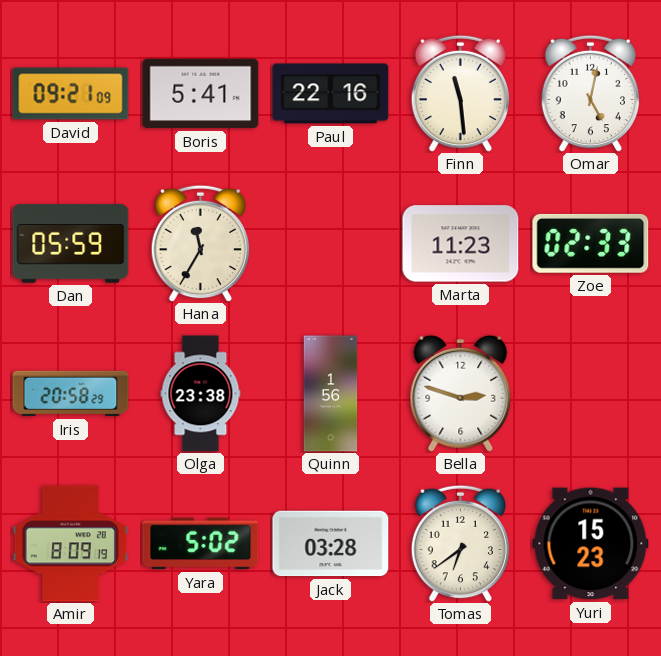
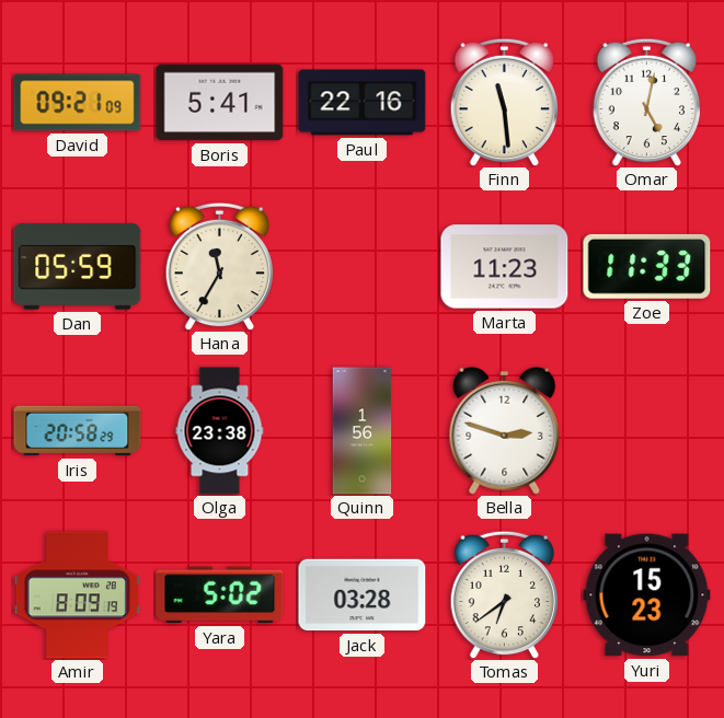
Zoe: 02:33 -> 11:33
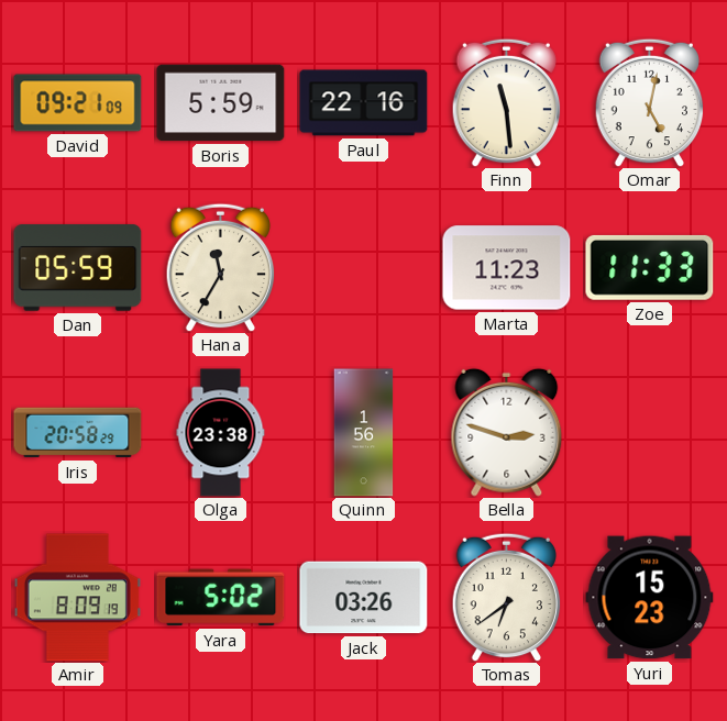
Boris: 5:41 -> 5:59
Jack: 03:28 -> 03:26
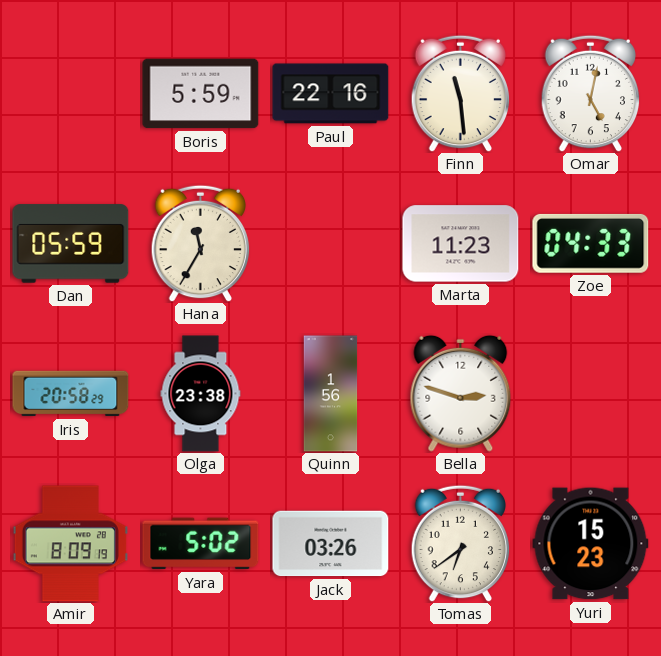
David: 09:21 -> none
Zoe: 11:33 -> 04:33
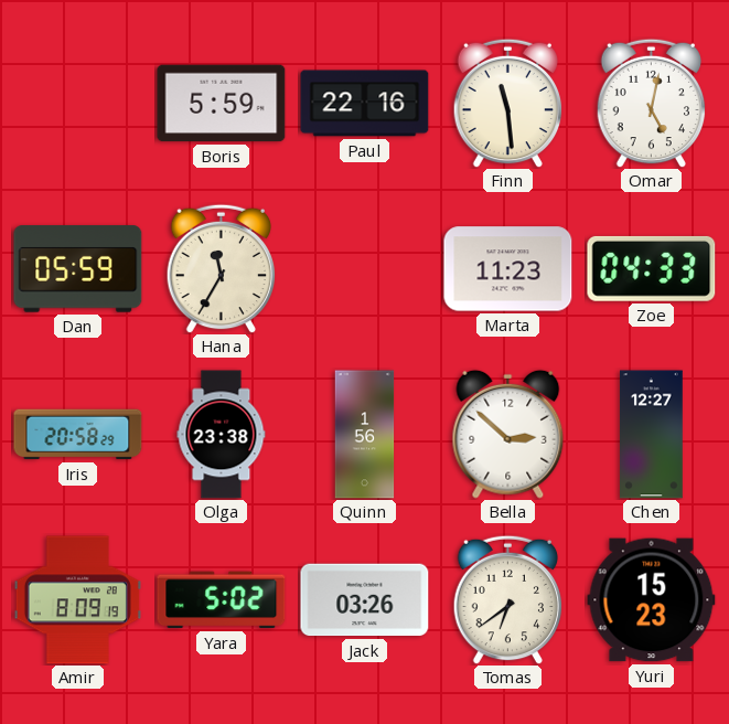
Bella: 2:48 -> 2:52
Chen: none -> 12:27
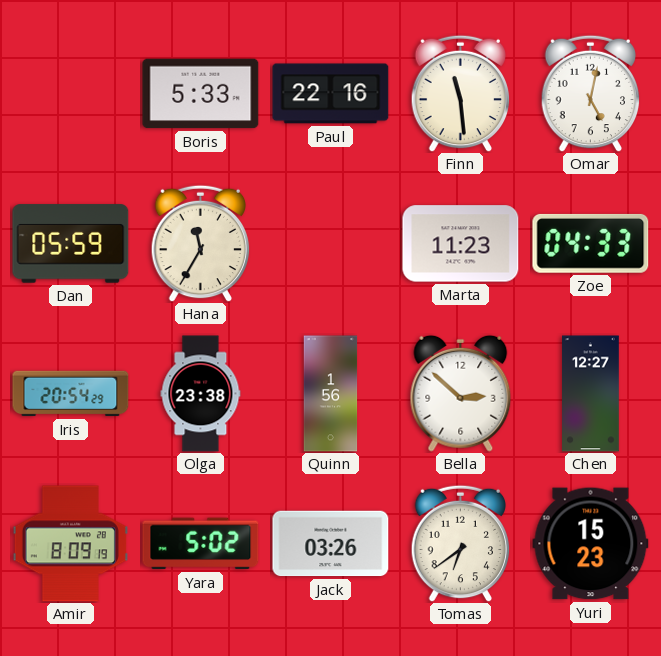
Boris: 5:59 -> 5:33
Iris: 20:58 -> 20:54
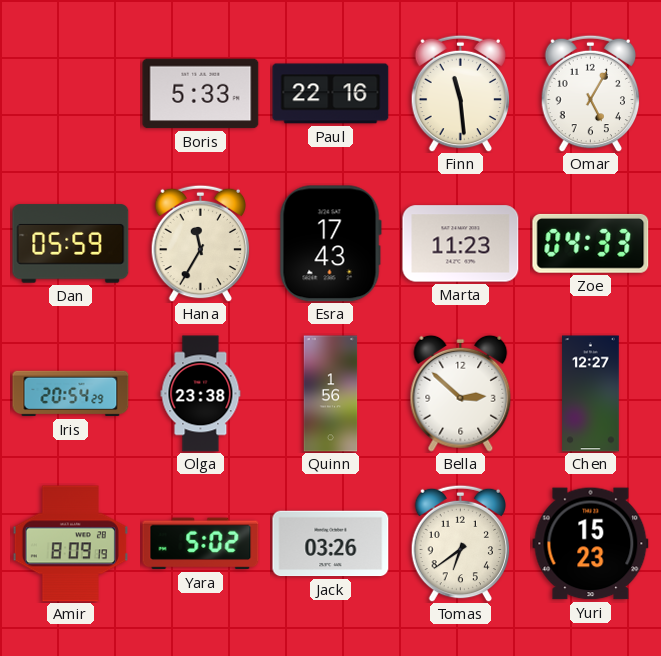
Omar: 5:02 -> 5:05
Esra: none -> 17:43
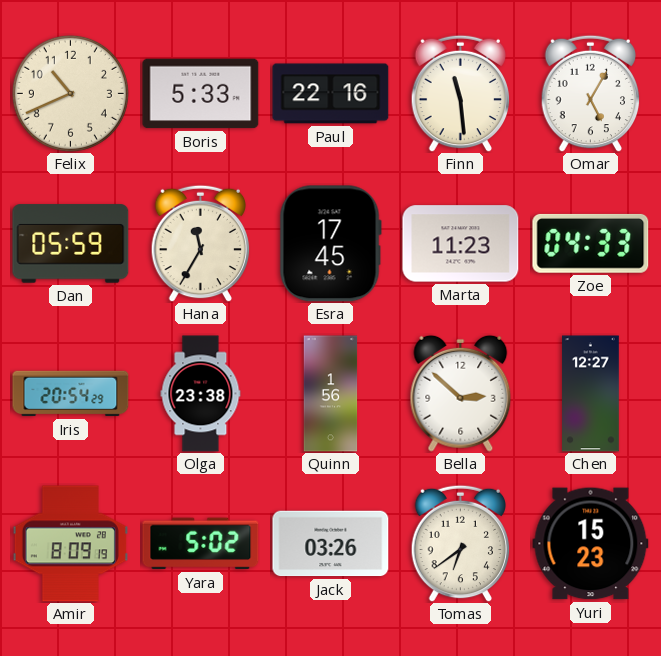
Felix: none -> 10:41
Esra: 17:43 -> 17:45
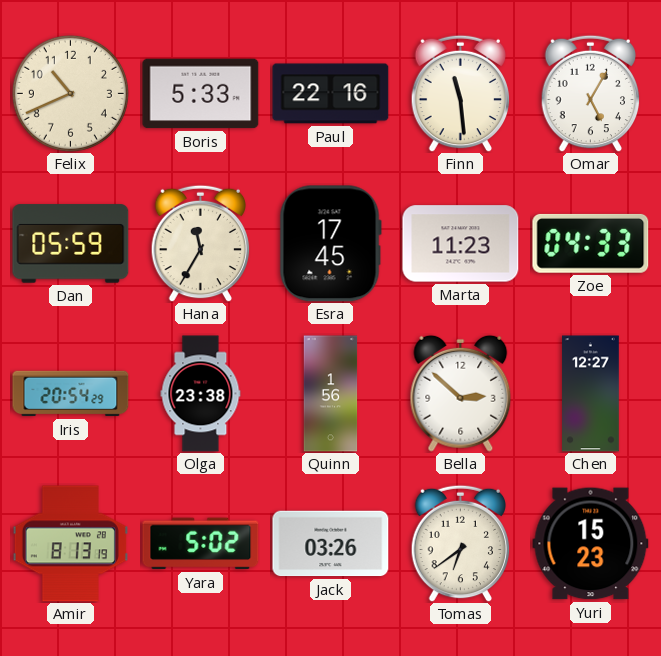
Amir: 8:09 -> 8:13
